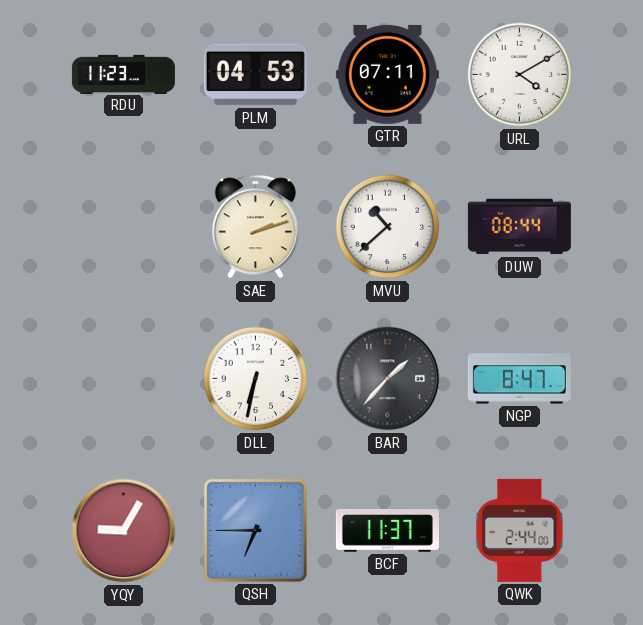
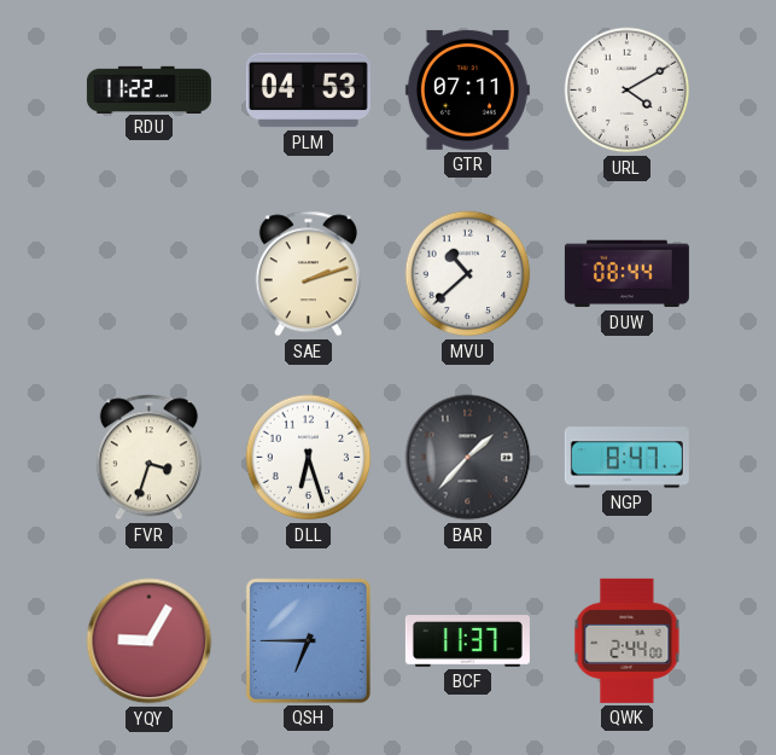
RDU: 11:23 -> 11:22
FVR: none -> 3:33
DLL: 6:32 -> 6:27
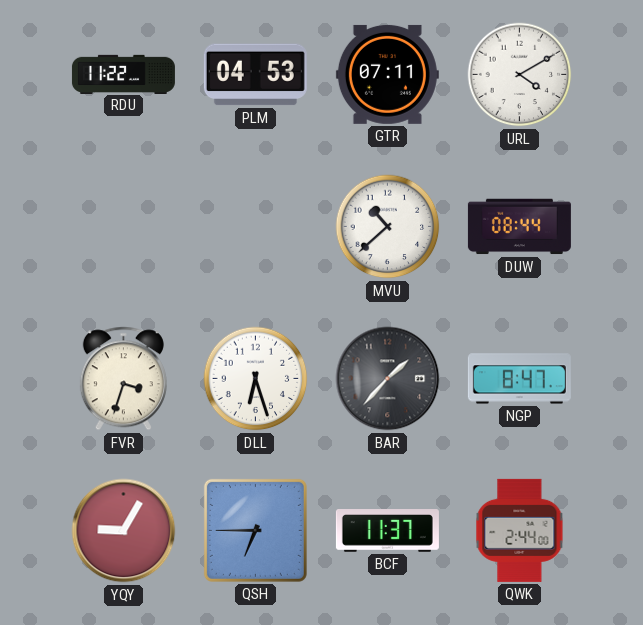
SAE: 2:12 -> none
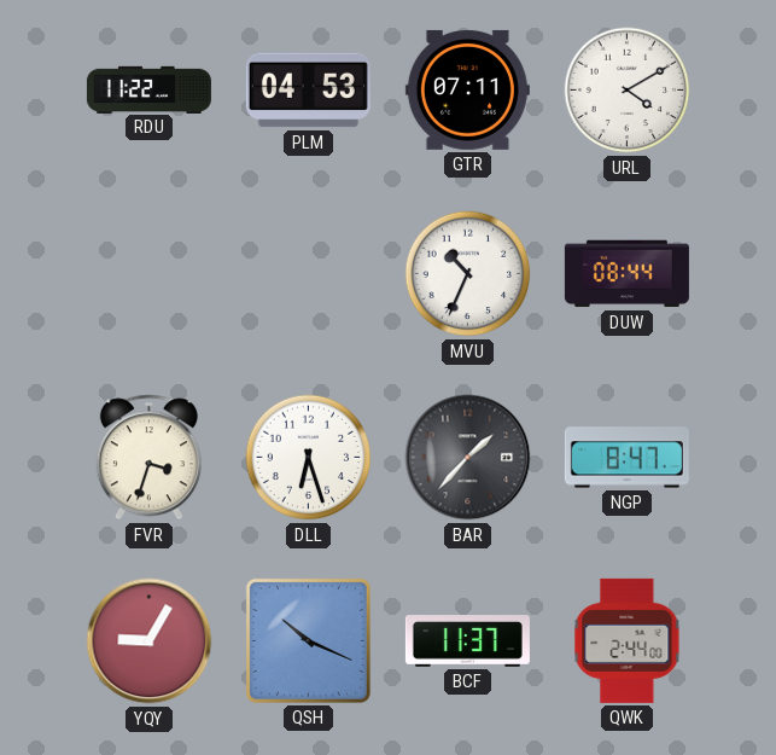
MVU: 10:38 -> 10:34
QSH: 6:45 -> 10:19
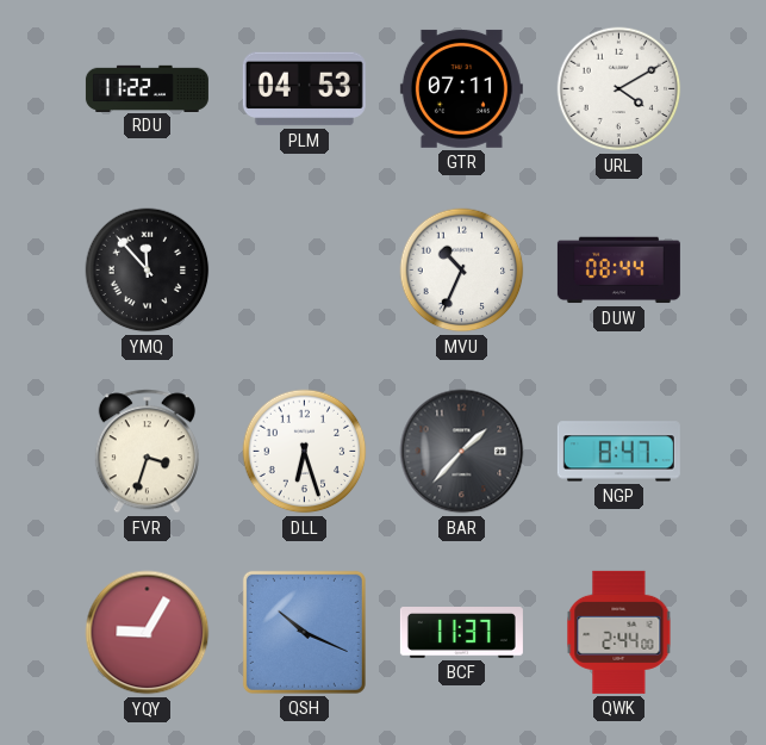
YMQ: none -> 11:53
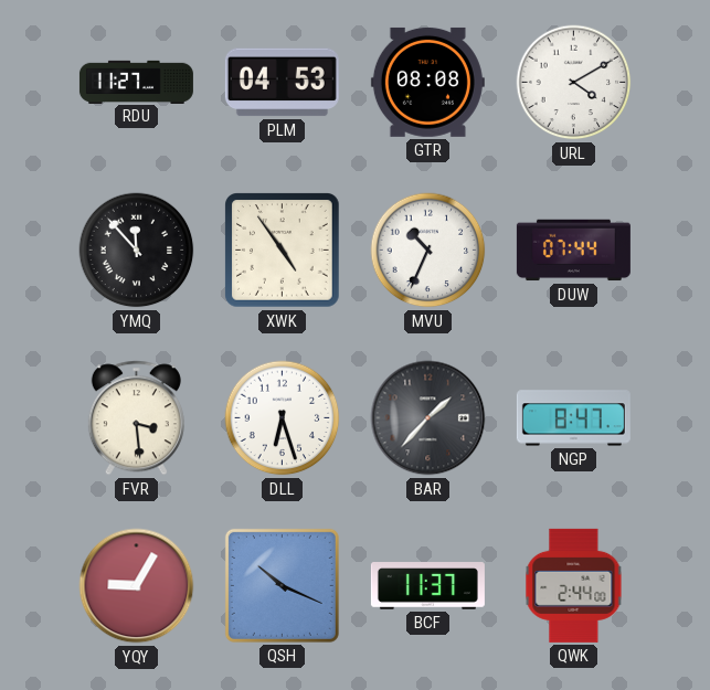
RDU: 11:22 -> 11:27
GTR: 07:11 -> 08:08
XWK: none -> 4:54
DUW: 08:44 -> 07:44
FVR: 3:33 -> 3:29
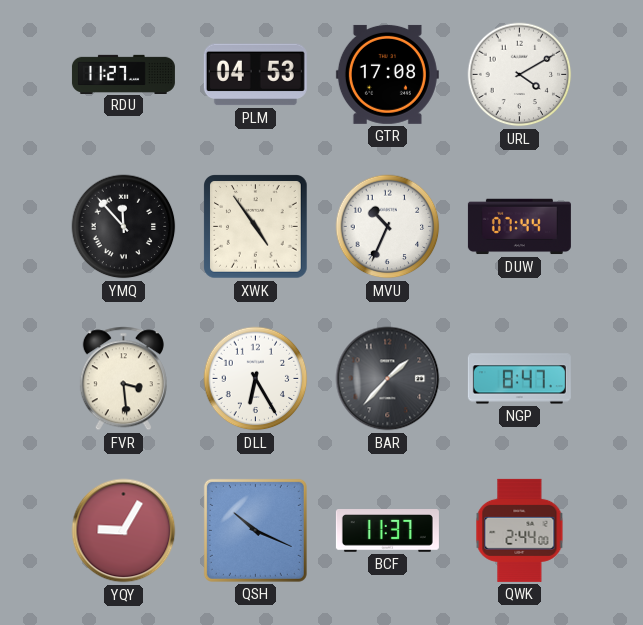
GTR: 08:08 -> 17:08
DLL: 6:27 -> 6:25
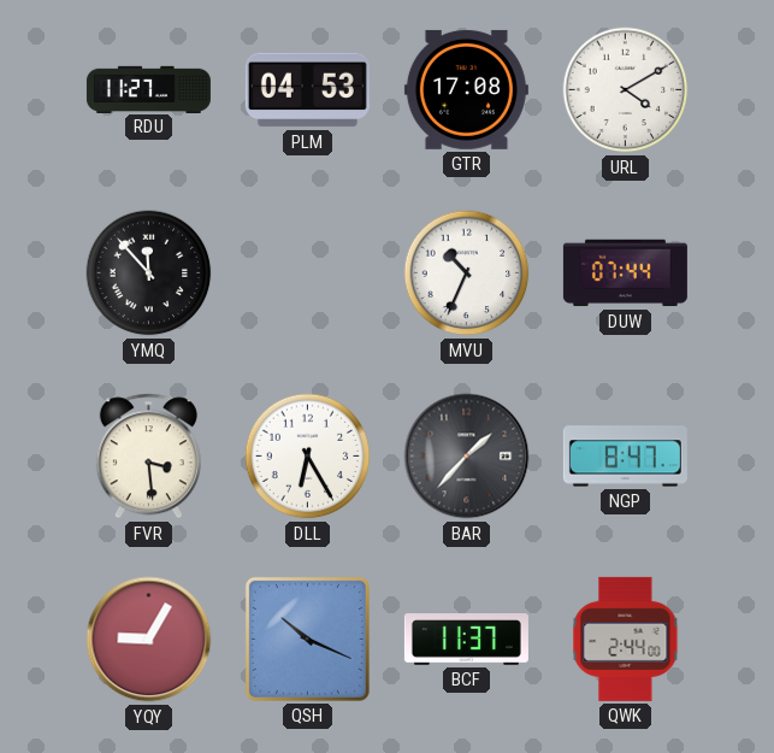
XWK: 4:54 -> none
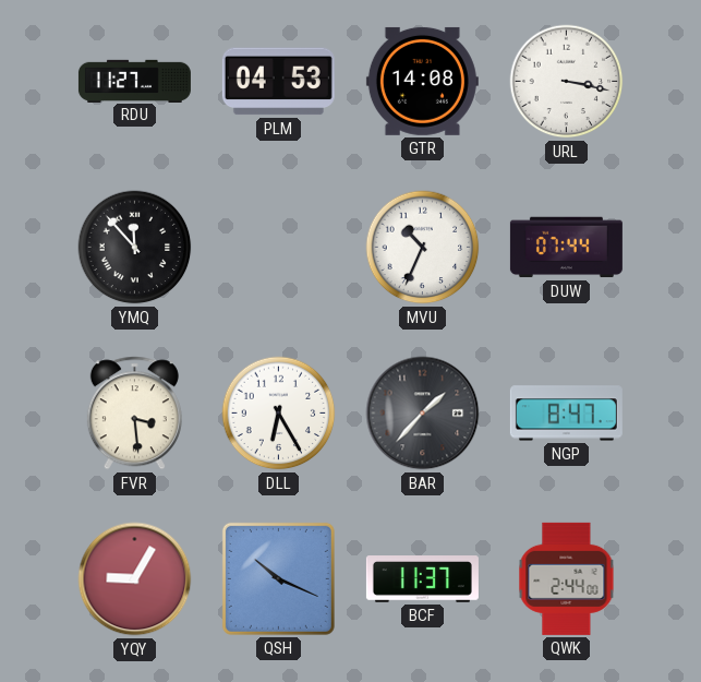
GTR: 17:08 -> 14:08
URL: 4:10 -> 3:17
